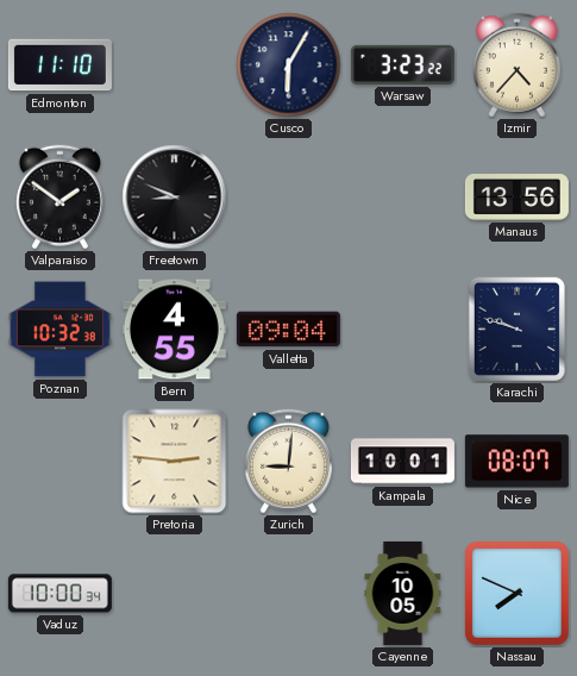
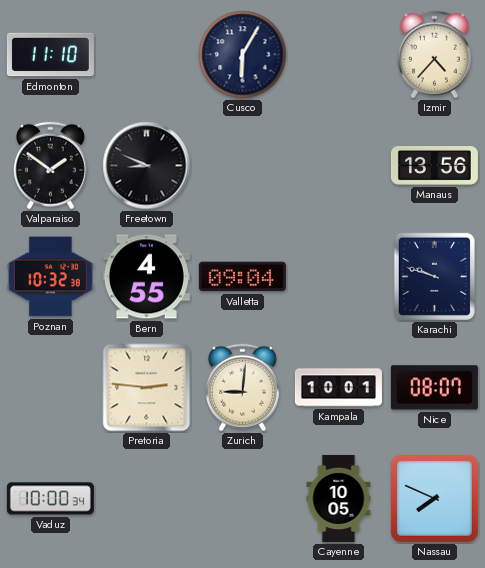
Warsaw: 3:23 -> none
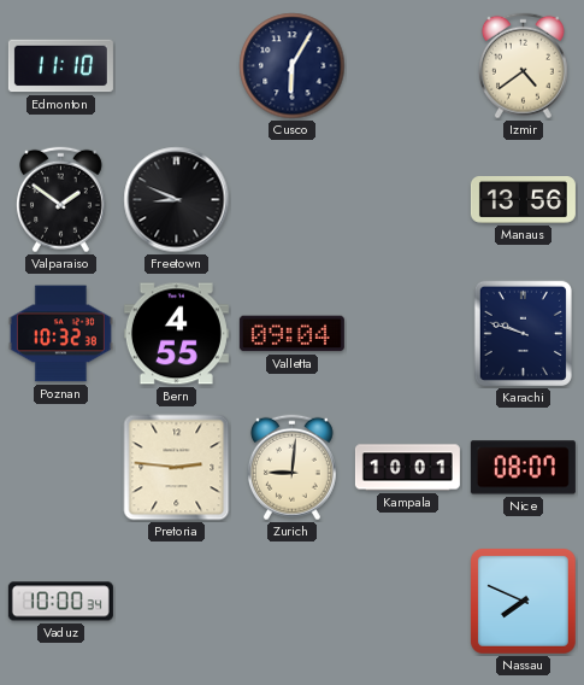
Izmir: 4:37 -> 4:39
Cayenne: 10:05 -> none
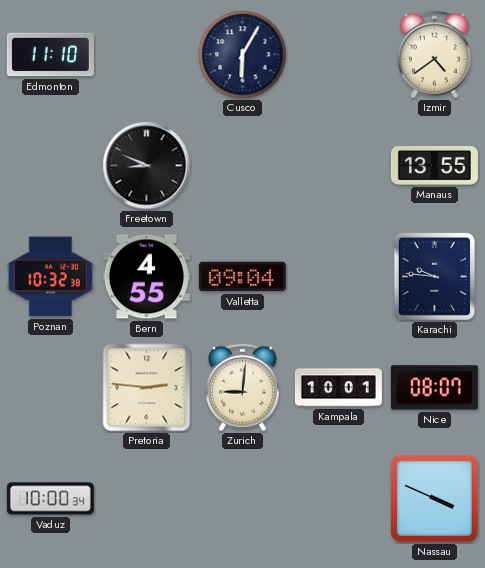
Valparaiso: 1:51 -> none
Manaus: 13:56 -> 13:55
Karachi: 9:48 -> 9:46
Nassau: 7:49 -> 3:49
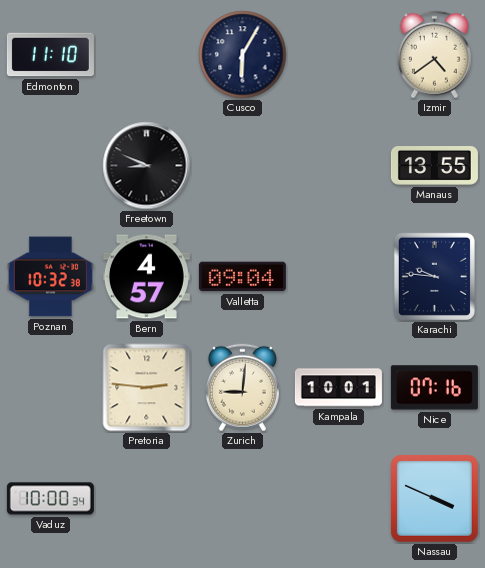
Bern: 4:55 -> 4:57
Nice: 08:07 -> 07:16
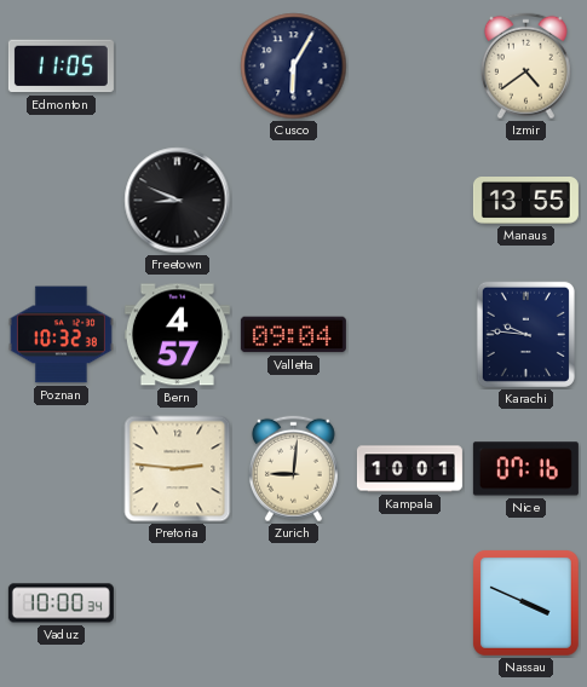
Edmonton: 11:10 -> 11:05
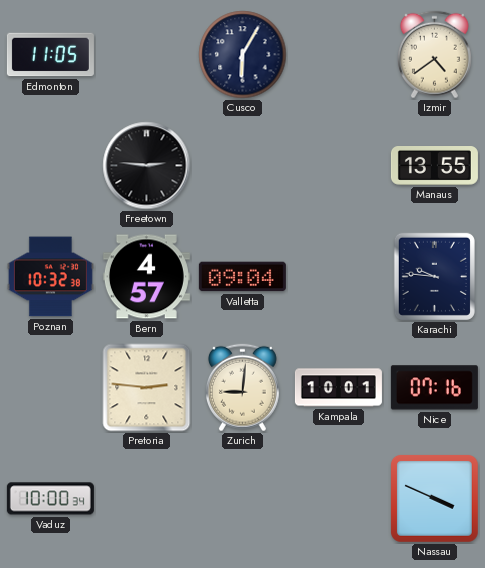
Freetown: 8:49 -> 2:46
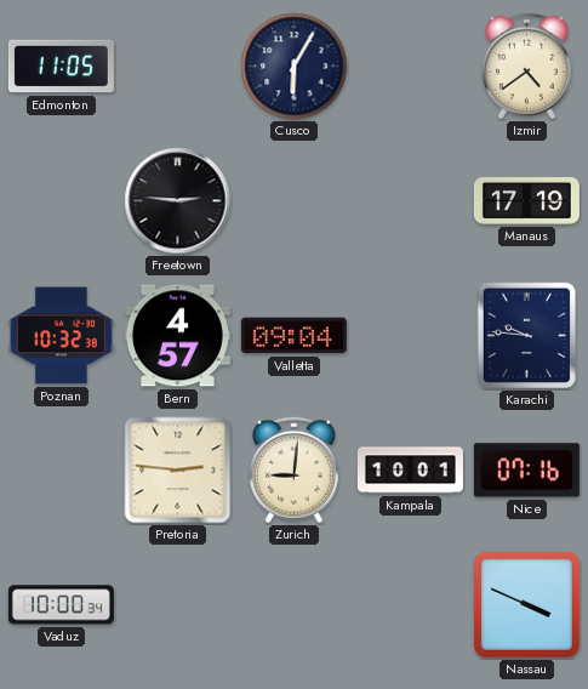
Manaus: 13:55 -> 17:19
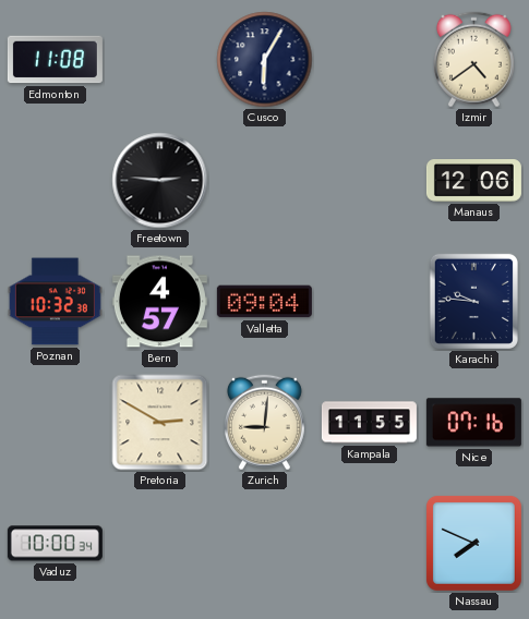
Edmonton: 11:05 -> 11:08
Manaus: 17:19 -> 12:06
Pretoria: 2:46 -> 2:50
Kampala: 10:01 -> 11:55
Nassau: 3:49 -> 7:49
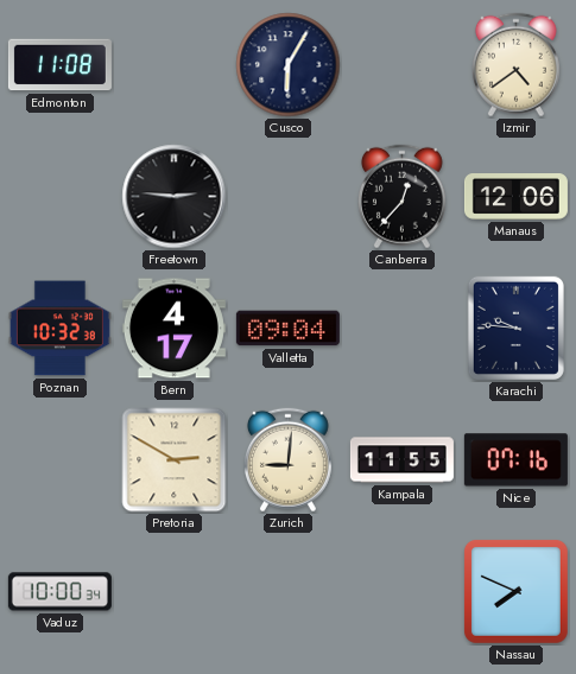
Canberra: none -> 12:37
Bern: 4:57 -> 4:17
